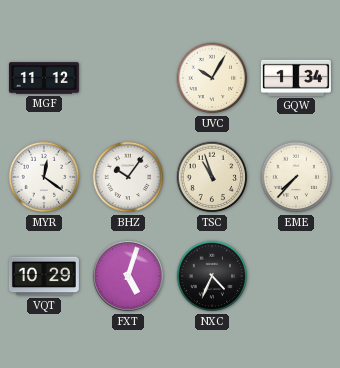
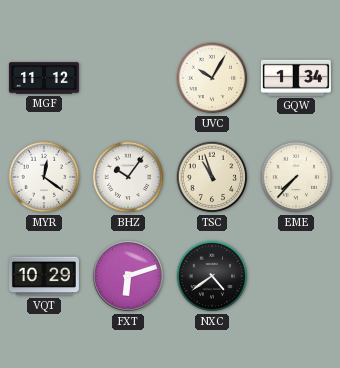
FXT: 5:03 -> 6:12
NXC: 4:34 -> 4:39
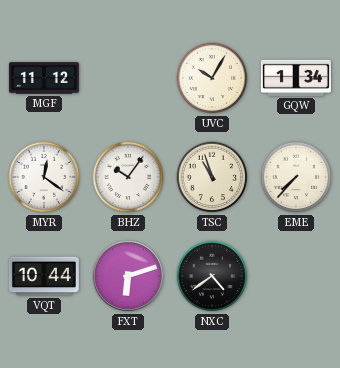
VQT: 10:29 -> 10:44
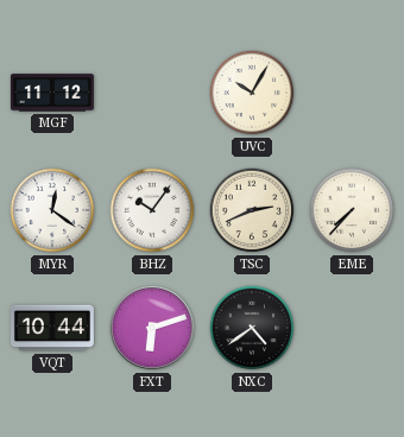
GQW: 1:34 -> none
TSC: 10:57 -> 2:41
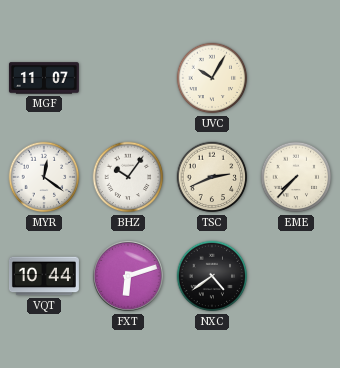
MGF: 11:12 -> 11:07
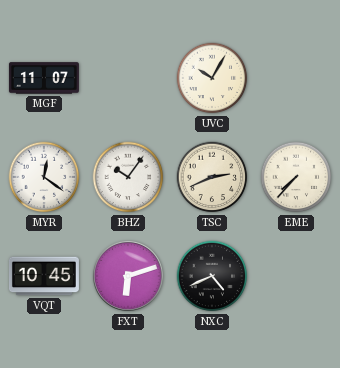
VQT: 10:44 -> 10:45
NXC: 4:39 -> 4:41
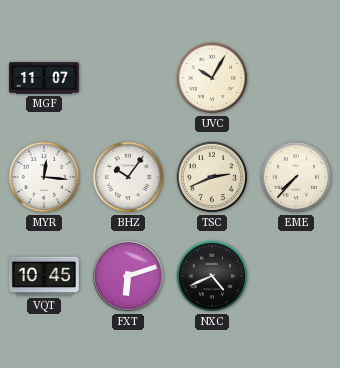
MYR: 12:21 -> 12:16
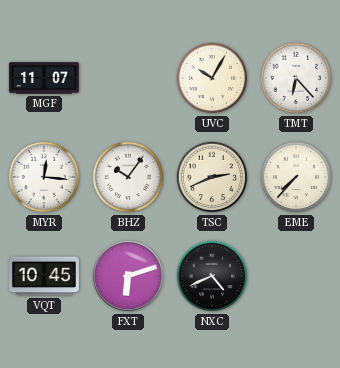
TMT: none -> 6:23
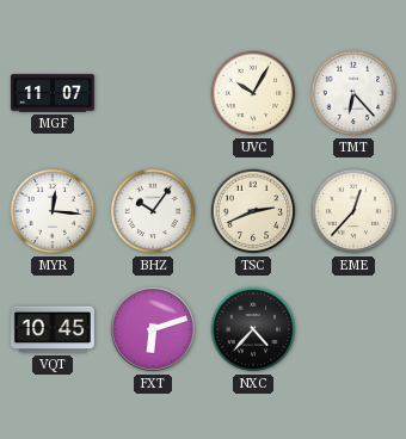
EME: 7:37 -> 12:37
NXC: 4:41 -> 4:37
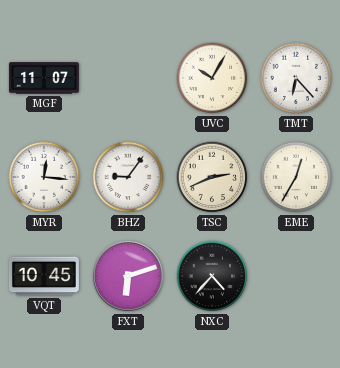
BHZ: 10:06 -> 9:06
EME: 12:37 -> 12:35
